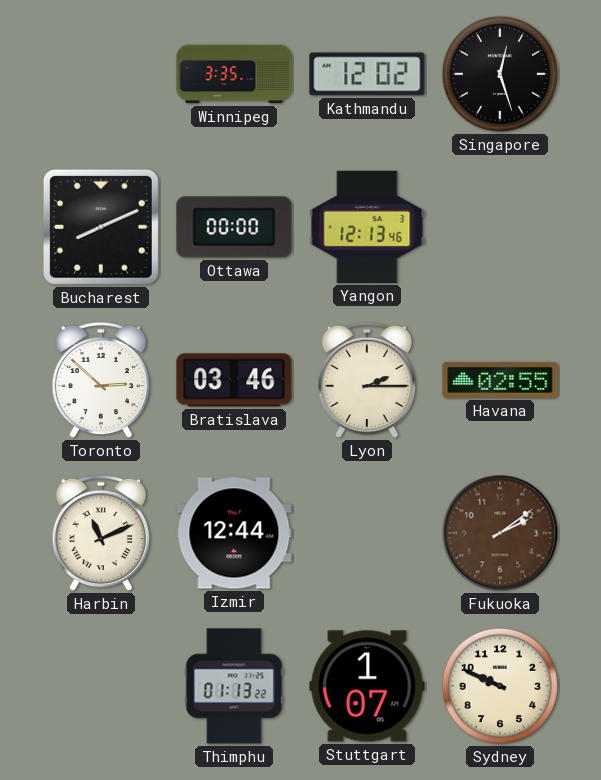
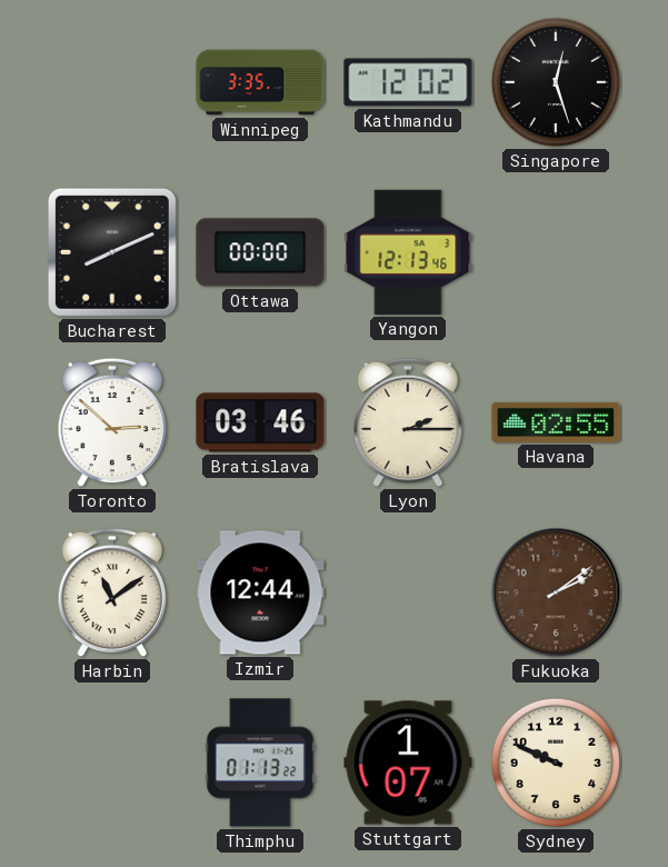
Harbin: 11:11 -> 11:09
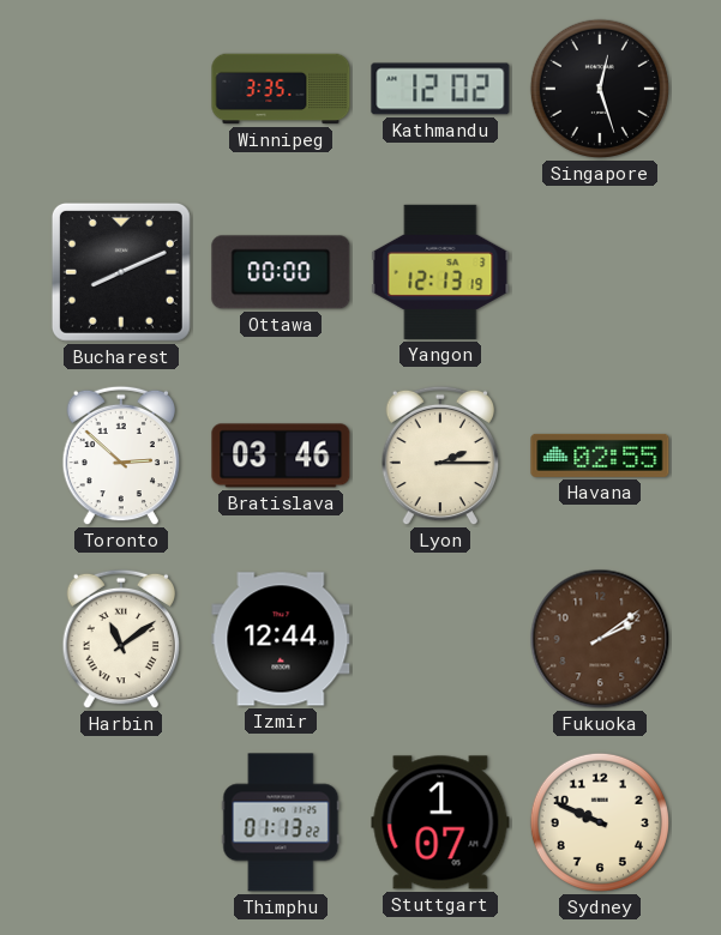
Yangon: 12:13:46 -> 12:13:19
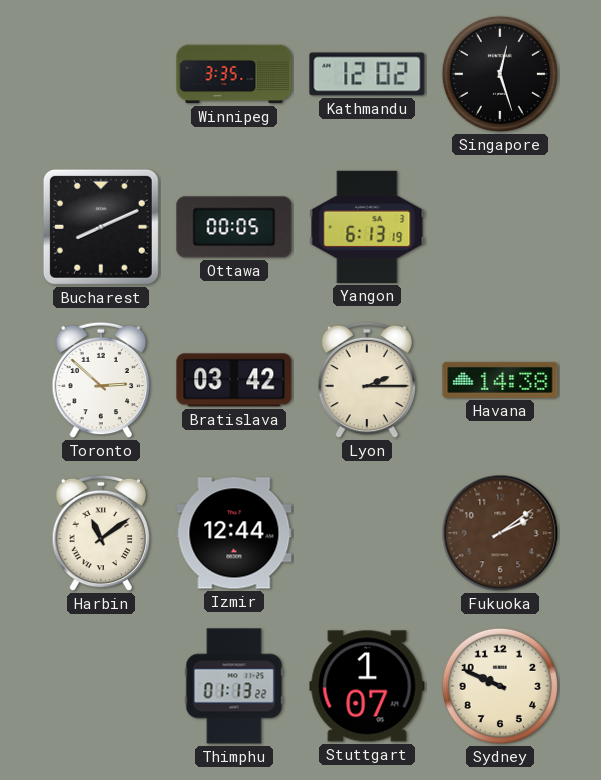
Ottawa: 00:00 -> 00:05
Yangon: 12:13 -> 6:13
Bratislava: 03:46 -> 03:42
Havana: 02:55 -> 14:38
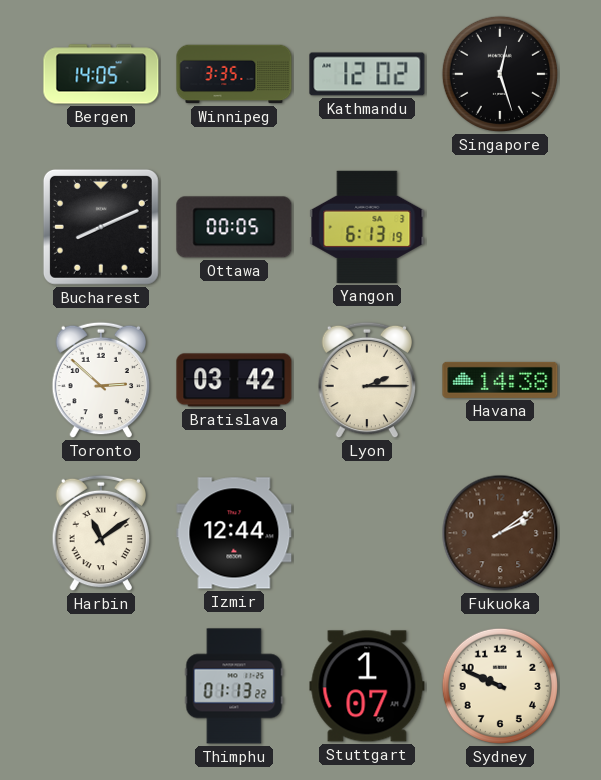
Bergen: none -> 14:05
